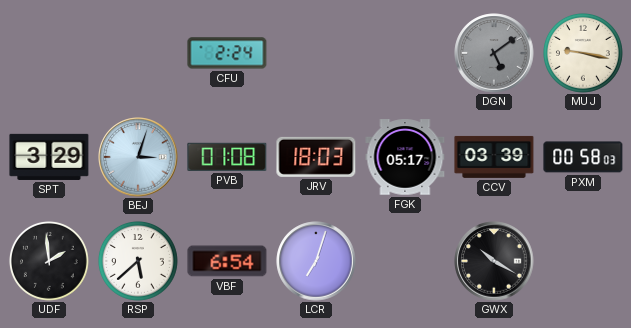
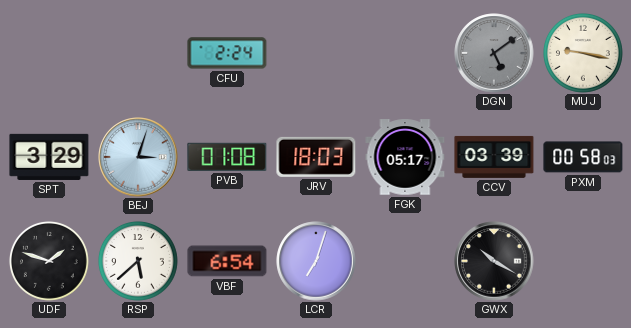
UDF: 1:59 -> 1:48
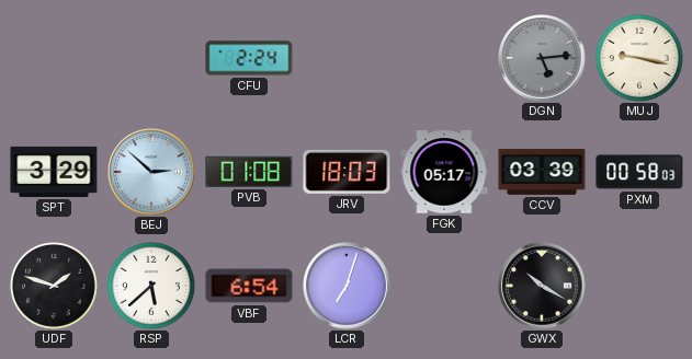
DGN: 5:09 -> 5:14
BEJ: 3:03 -> 2:52
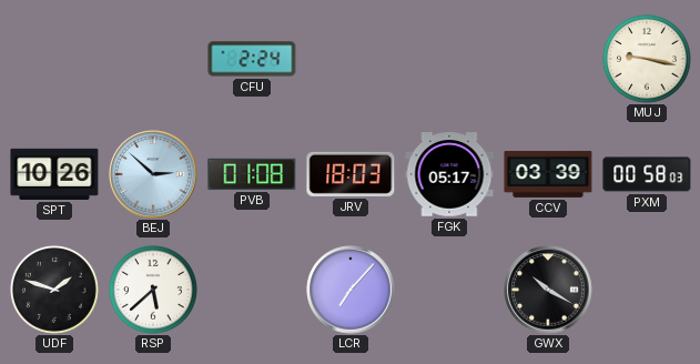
DGN: 5:14 -> none
SPT: 3:29 -> 10:26
VBF: 6:54 -> none
LCR: 7:03 -> 7:07
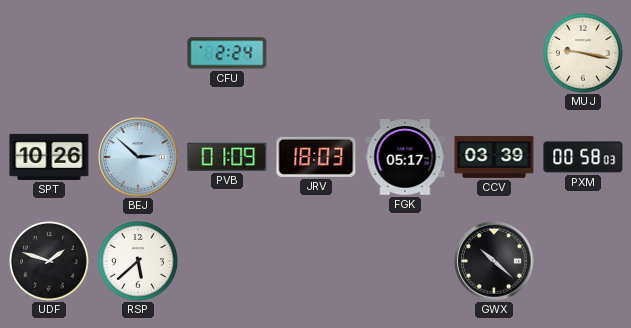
PVB: 01:08 -> 01:09
LCR: 7:07 -> none
GWX: 10:20 -> 10:22
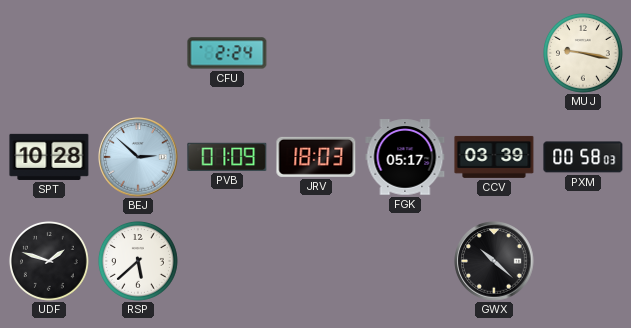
SPT: 10:26 -> 10:28
